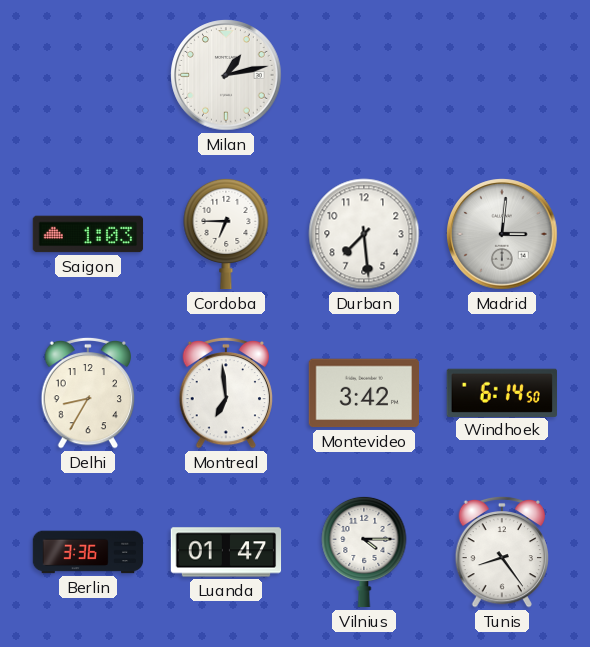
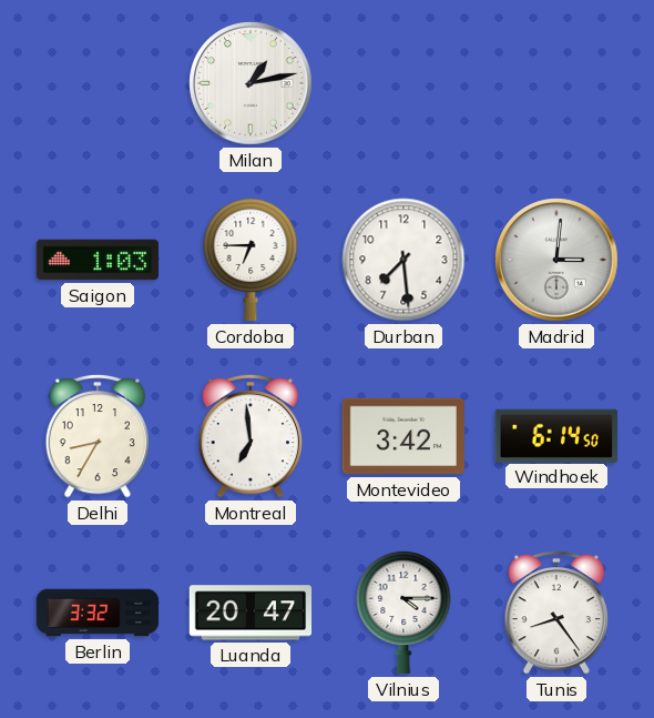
Berlin: 3:36 -> 3:32
Luanda: 01:47 -> 20:47
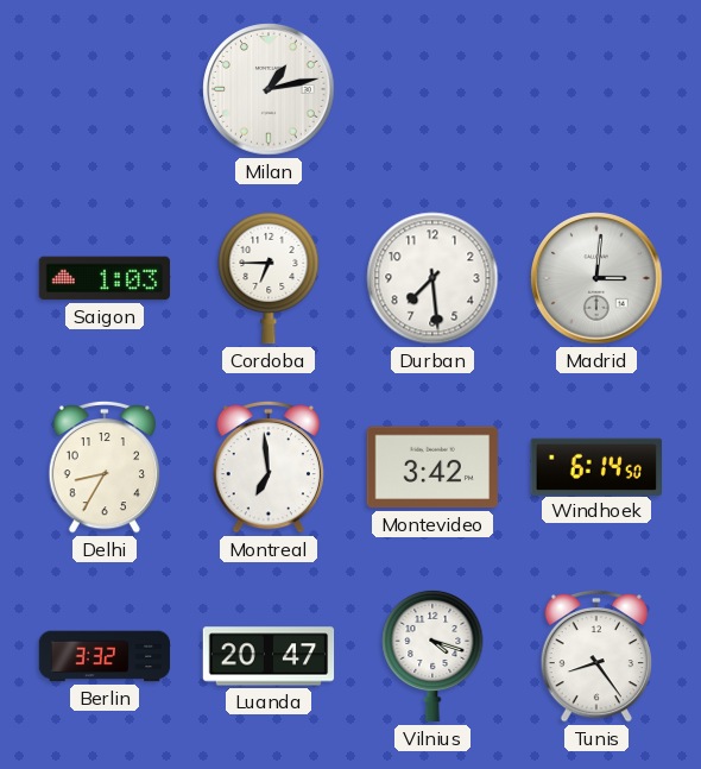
Vilnius: 4:15 -> 4:18
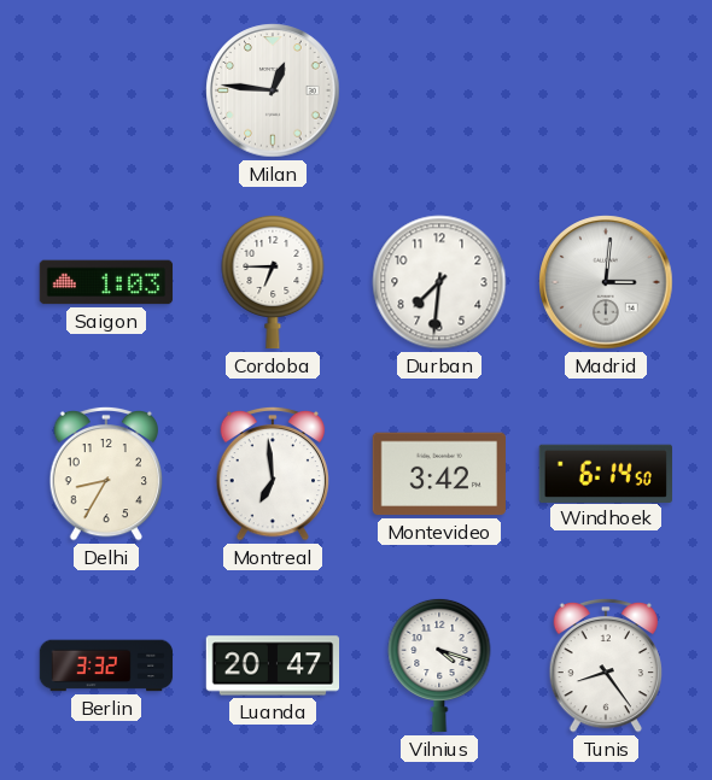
Milan: 1:13 -> 12:46
Durban: 7:29 -> 7:31
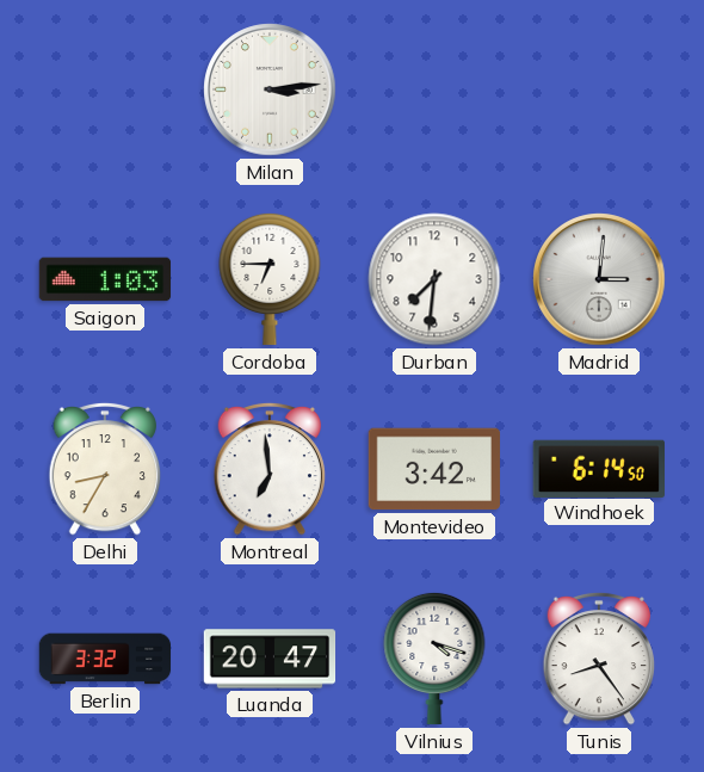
Milan: 12:46 -> 3:14
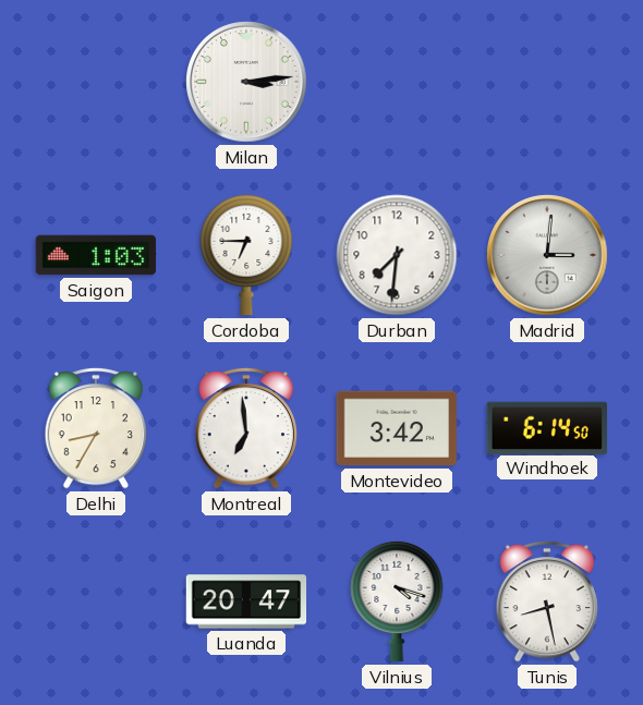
Berlin: 3:32 -> none
Tunis: 8:24 -> 8:28
